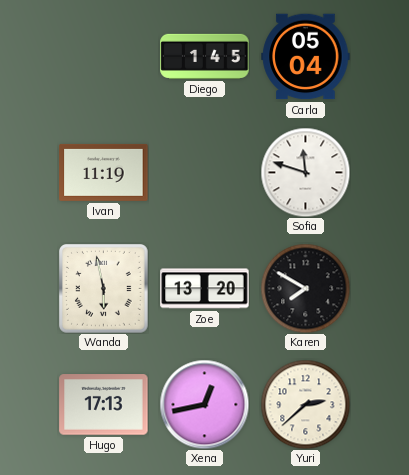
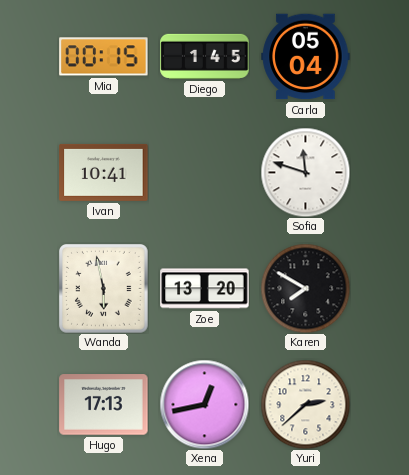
Mia: none -> 00:15
Ivan: 11:19 -> 10:41
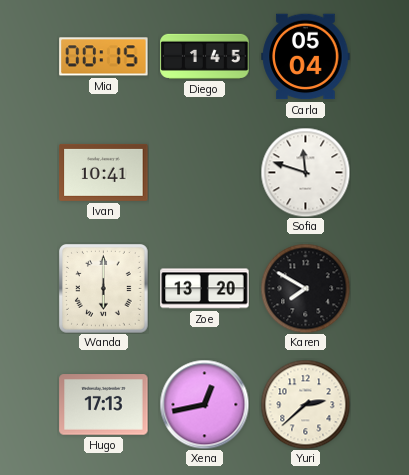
Wanda: 5:58 -> 6:00
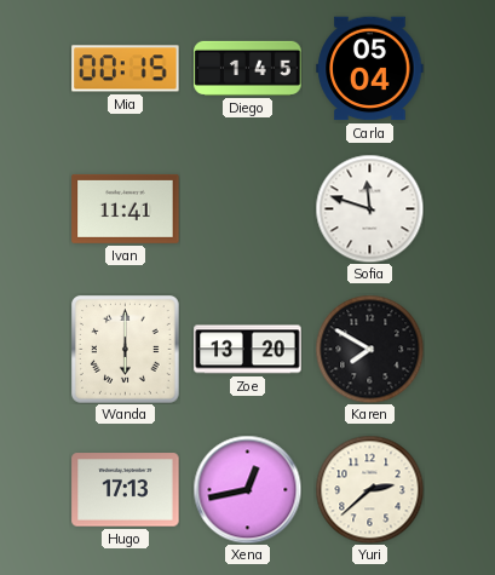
Ivan: 10:41 -> 11:41
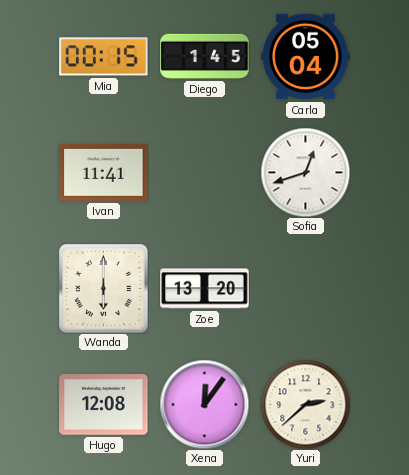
Sofia: 11:48 -> 12:42
Karen: 7:50 -> none
Hugo: 17:13 -> 12:08
Xena: 12:43 -> 12:06
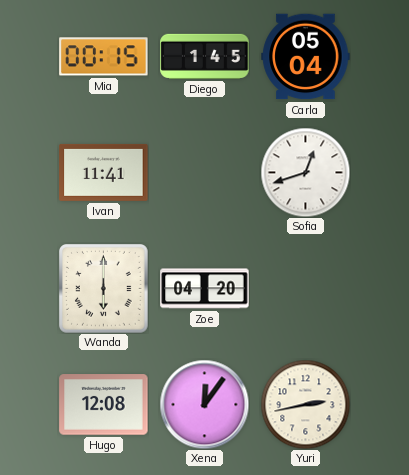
Zoe: 13:20 -> 04:20
Yuri: 2:38 -> 2:43
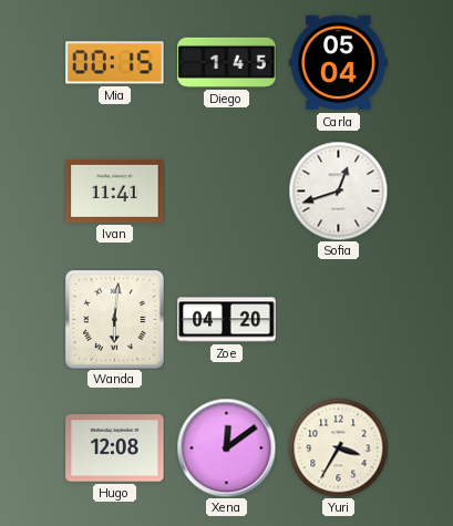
Wanda: 6:00 -> 6:01
Xena: 12:06 -> 12:09
Yuri: 2:43 -> 3:35
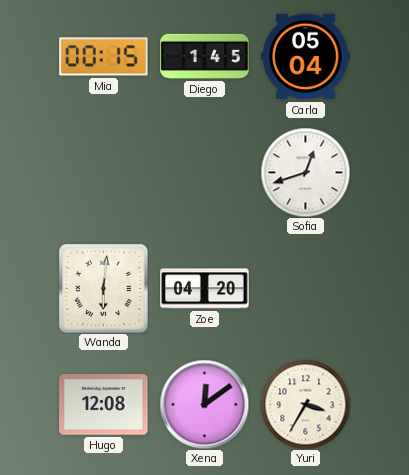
Ivan: 11:41 -> none
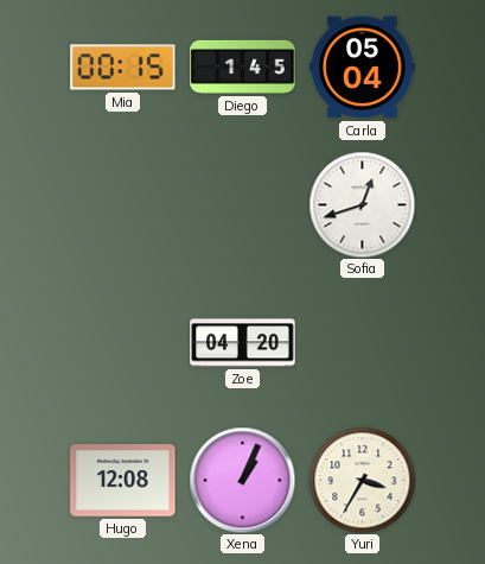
Wanda: 6:01 -> none
Xena: 12:09 -> 1:04
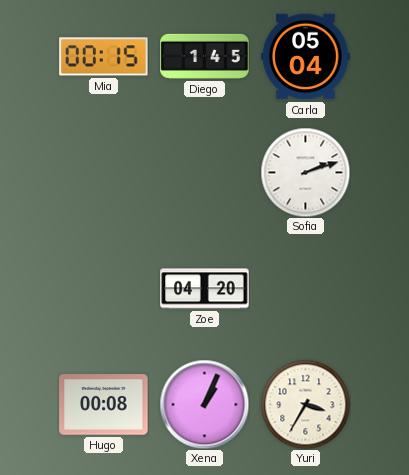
Sofia: 12:42 -> 2:12
Hugo: 12:08 -> 00:08
